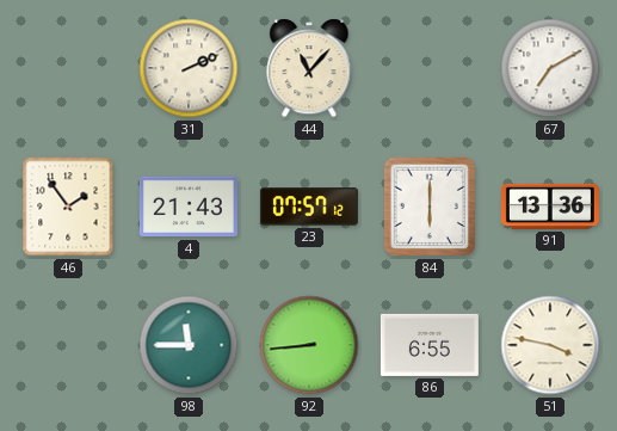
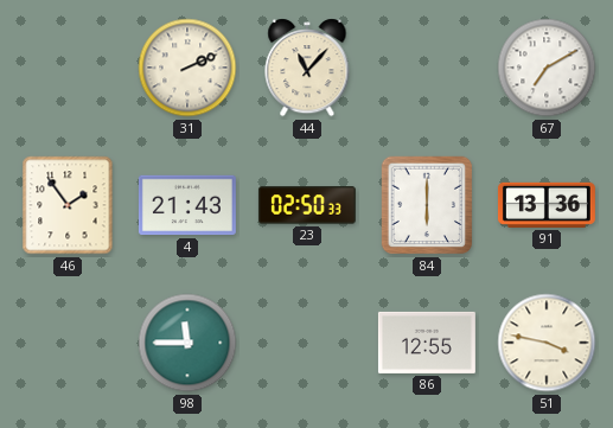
23: 07:57 -> 02:50
92: 8:44 -> none
86: 6:55 -> 12:55
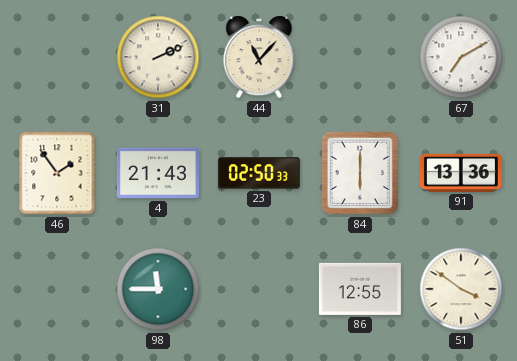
51: 3:47 -> 3:51
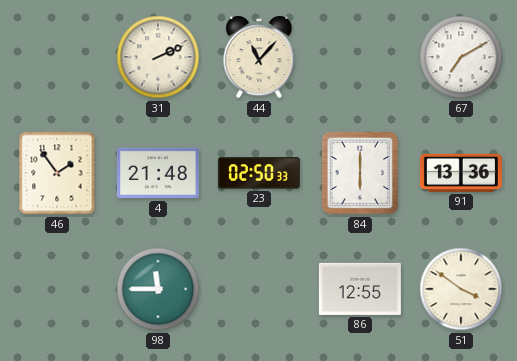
4: 21:43 -> 21:48
